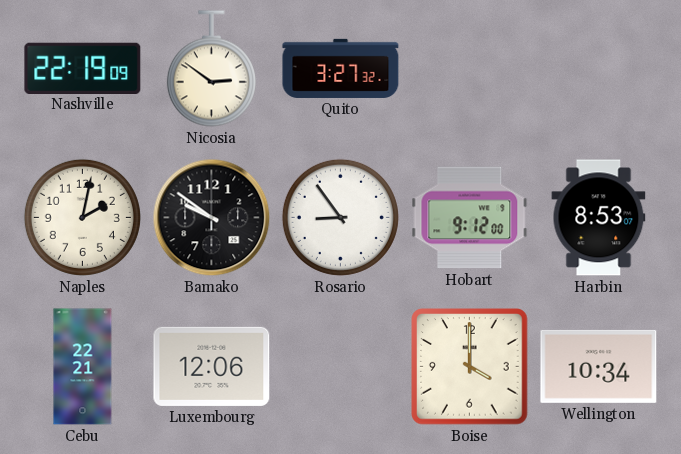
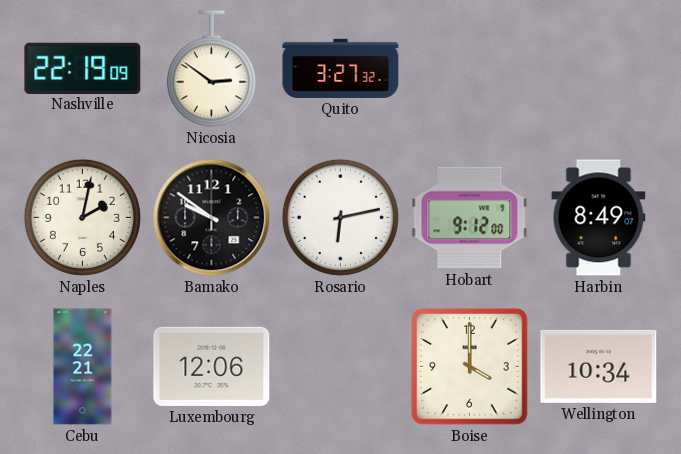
Rosario: 8:54 -> 6:13
Harbin: 8:53 -> 8:49
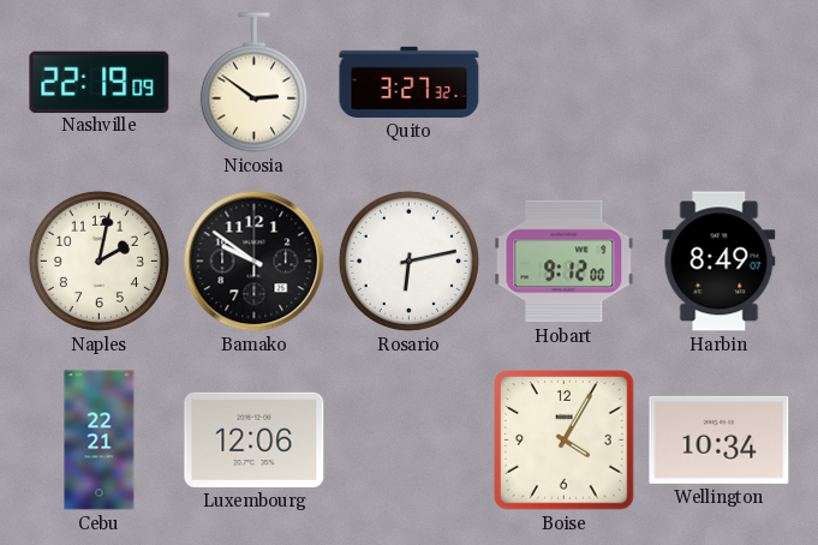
Boise: 4:00 -> 4:05
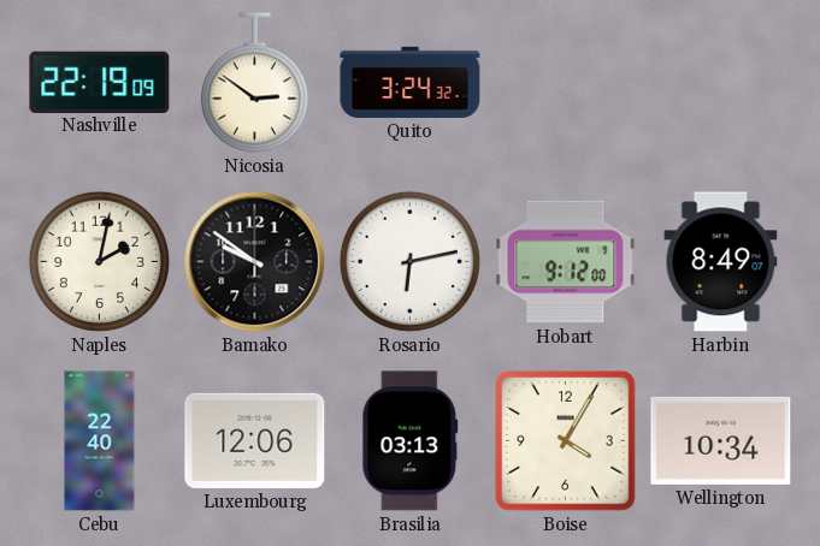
Quito: 3:27 -> 3:24
Cebu: 22:21 -> 22:40
Brasilia: none -> 03:13
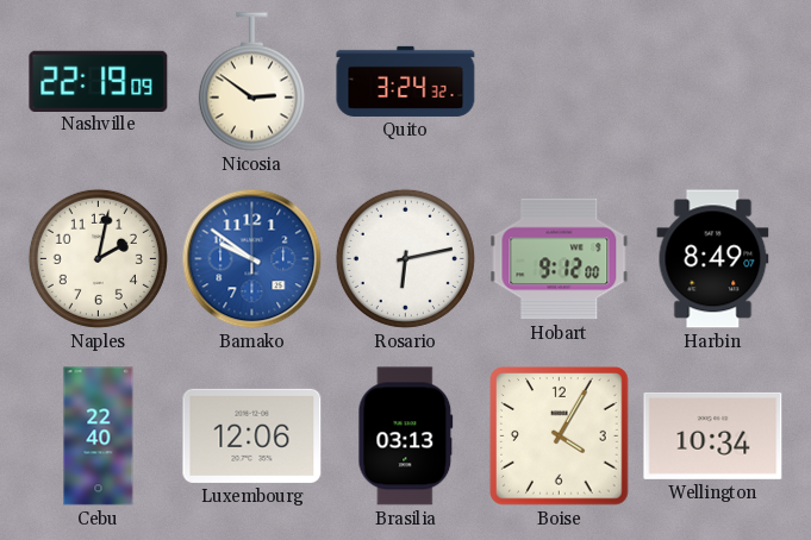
Bamako dial: black -> blue
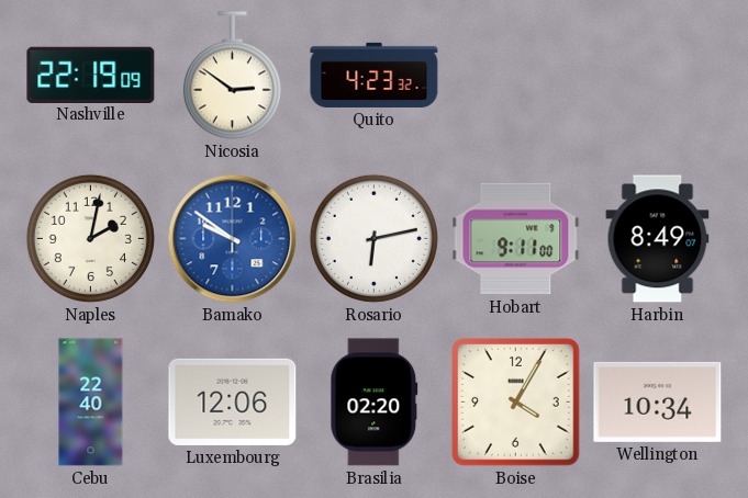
Quito: 3:24 -> 4:23
Hobart: 9:12 -> 9:11
Brasilia: 03:13 -> 02:20
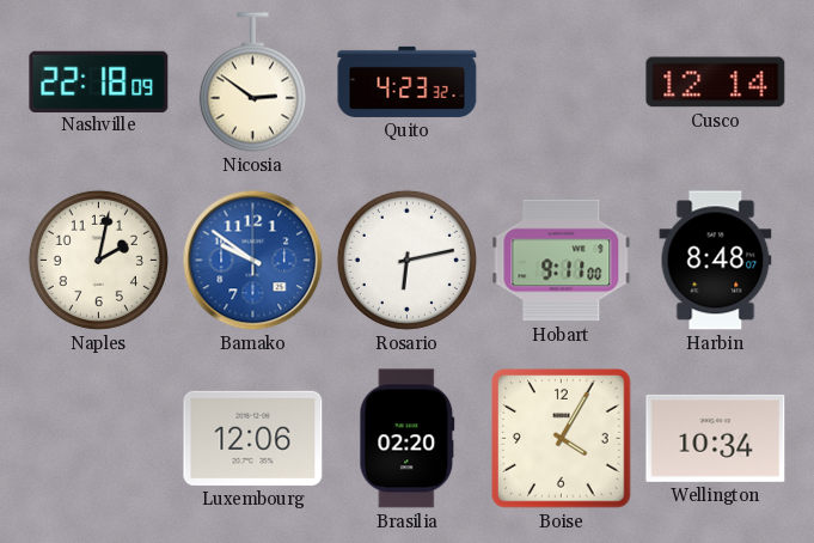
Nashville: 22:19 -> 22:18
Cusco: none -> 12:14
Harbin: 8:49 -> 8:48
Cebu: 22:40 -> none
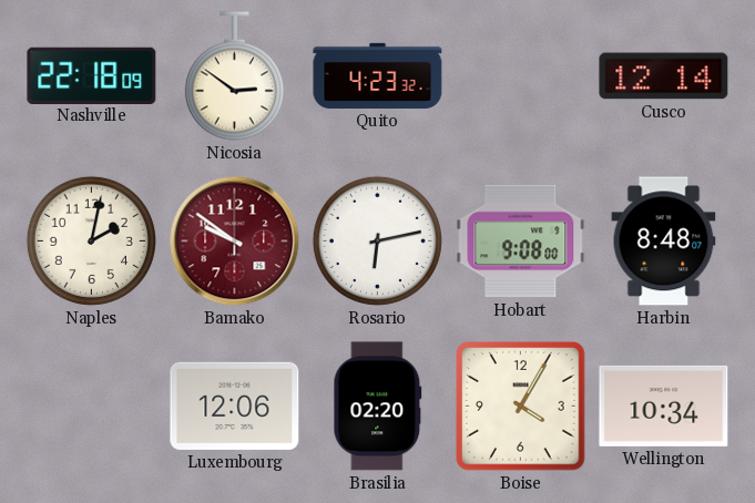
Bamako dial: blue -> burgundy
Hobart: 9:11 -> 9:08
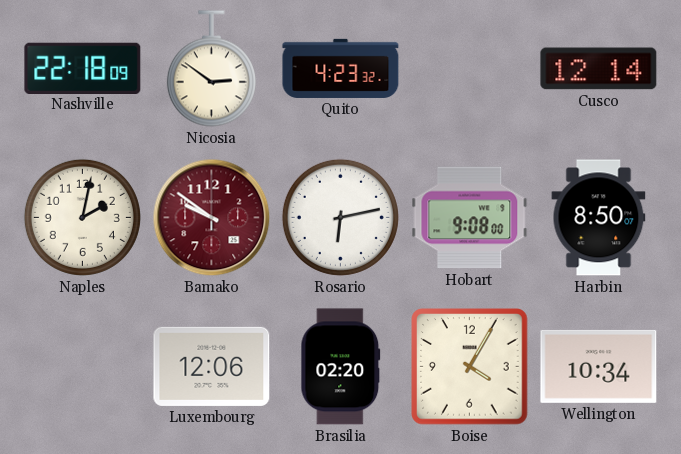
Harbin: 8:48 -> 8:50
